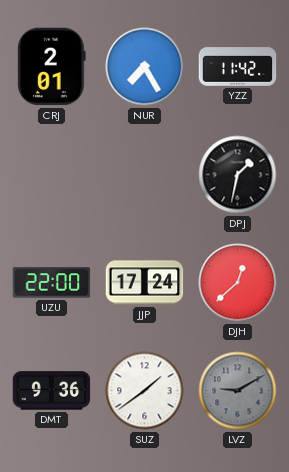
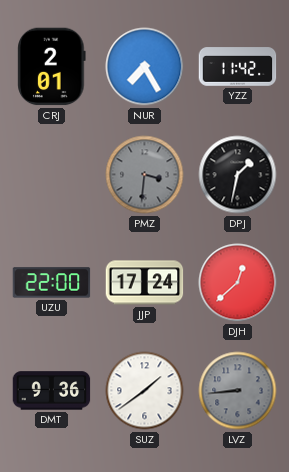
PMZ: none -> 3:31
LVZ: 9:10 -> 8:44
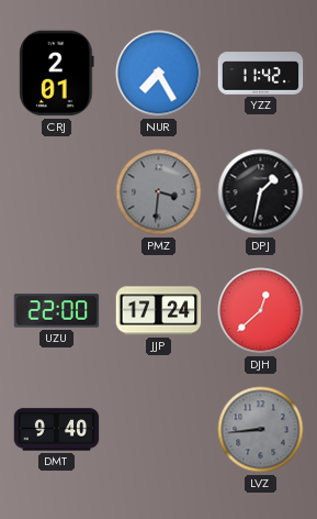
DMT: 9:36 -> 9:40
SUZ: 1:39 -> none
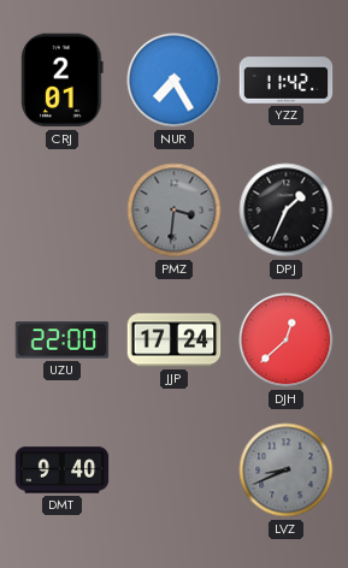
DPJ: 1:32 -> 1:34
LVZ: 8:44 -> 8:41
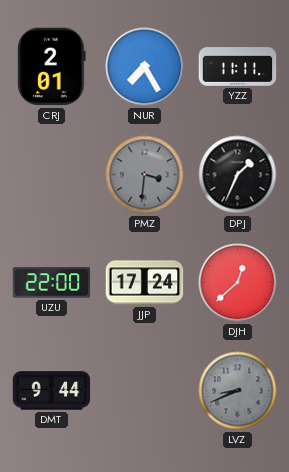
YZZ: 11:42 -> 11:11
DMT: 9:40 -> 9:44
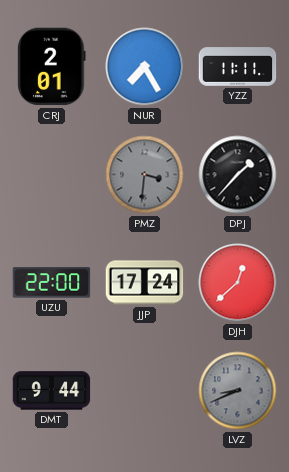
DPJ: 1:34 -> 1:37
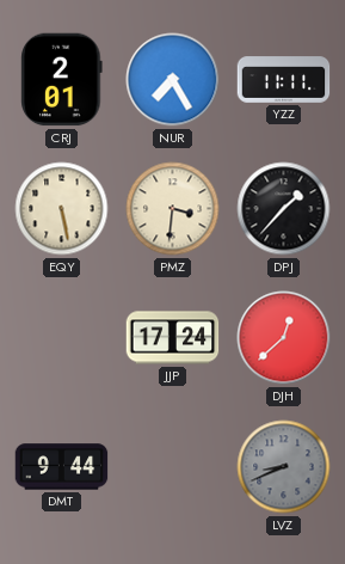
EQY: none -> 5:28
PMZ dial: grey -> cream
UZU: 22:00 -> none
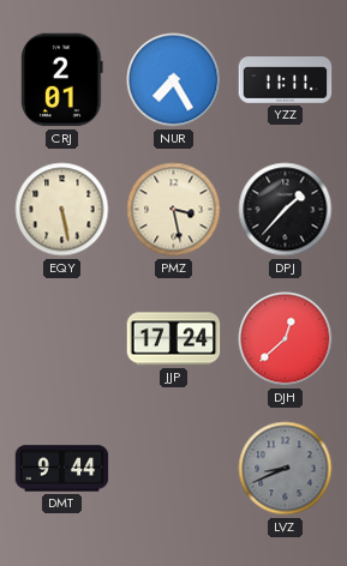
PMZ: 3:31 -> 3:28
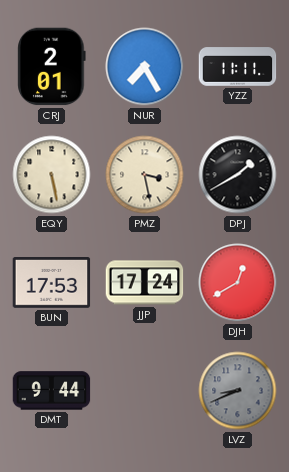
DPJ: 1:37 -> 1:40
BUN: none -> 17:53
DJH: 12:38 -> 12:40
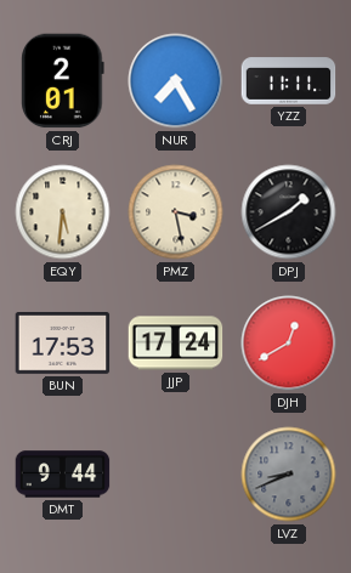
EQY: 5:28 -> 5:31
